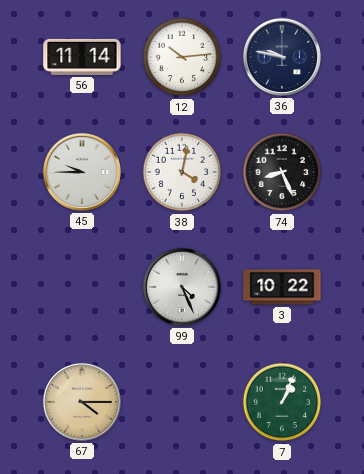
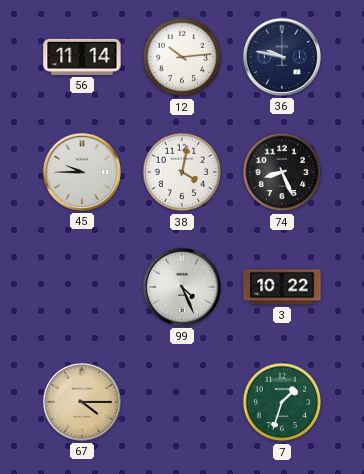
7: 1:04 -> 1:33
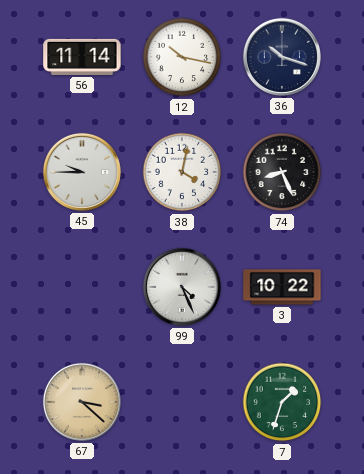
12: 10:14 -> 10:17
36: 9:47 -> 10:18
67: 4:15 -> 3:22
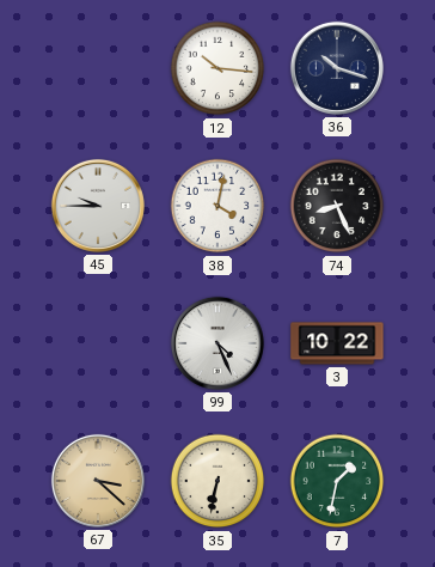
56: 11:14 -> none
12: 10:17 -> 10:16
35: none -> 6:32
7: 1:33 -> 1:32
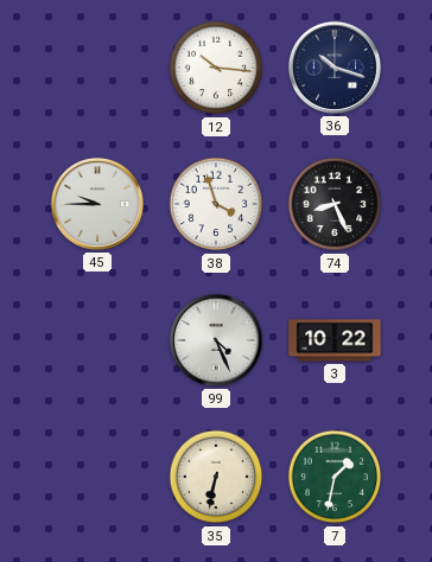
38: 4:02 -> 3:57
67: 3:22 -> none
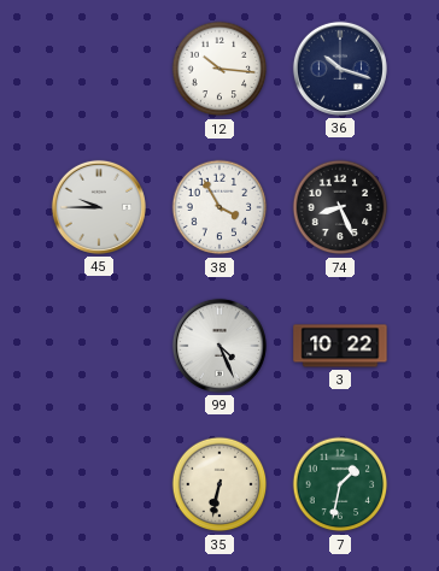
38: 3:57 -> 3:55
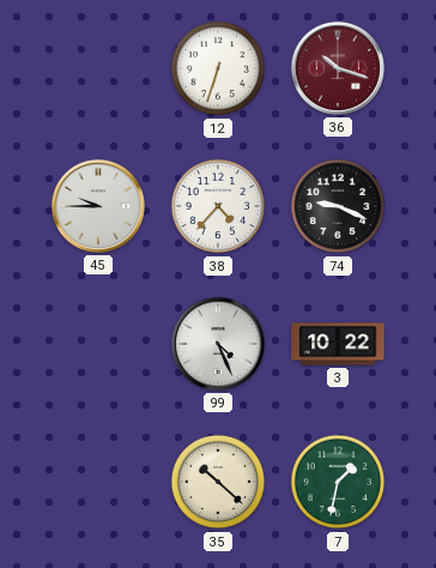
12: 10:16 -> 6:33
36 dial: navy -> burgundy
38: 3:55 -> 4:37
74: 8:26 -> 9:19
35: 6:32 -> 10:22
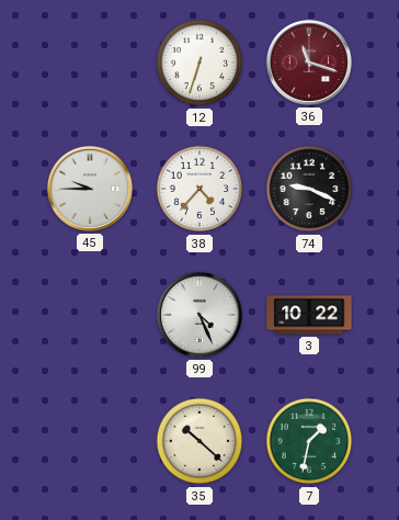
36: 10:18 -> 11:18
